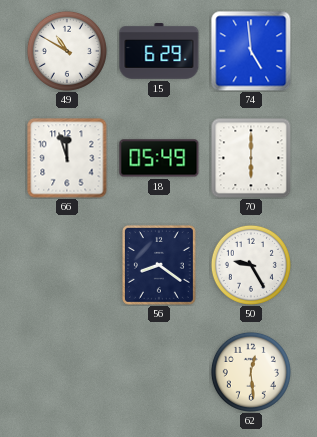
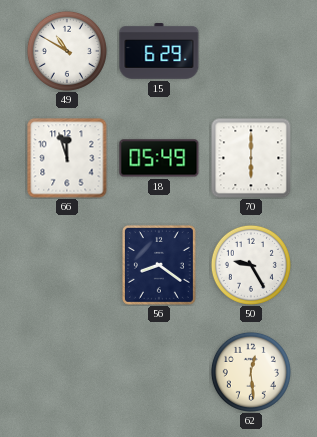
74: 4:59 -> none
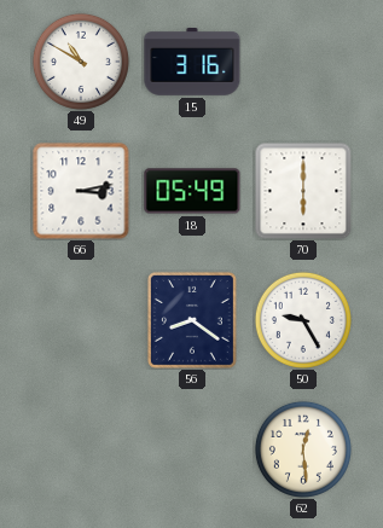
15: 6:29 -> 3:16
66: 11:57 -> 3:13
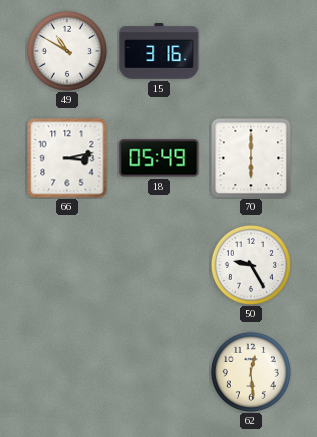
56: 8:21 -> none
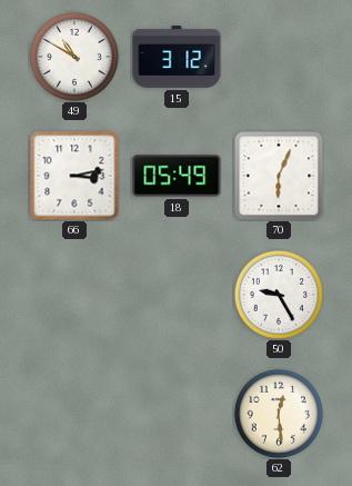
15: 3:16 -> 3:12
70: 6:00 -> 6:04
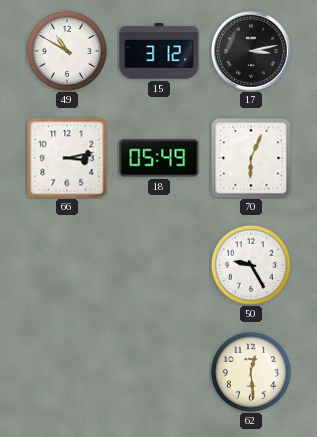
17: none -> 3:13
